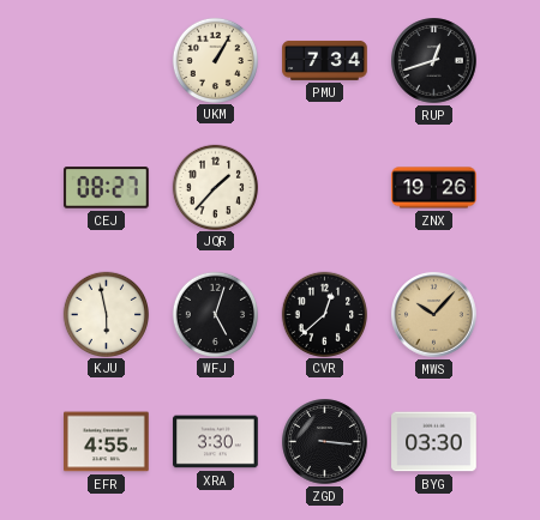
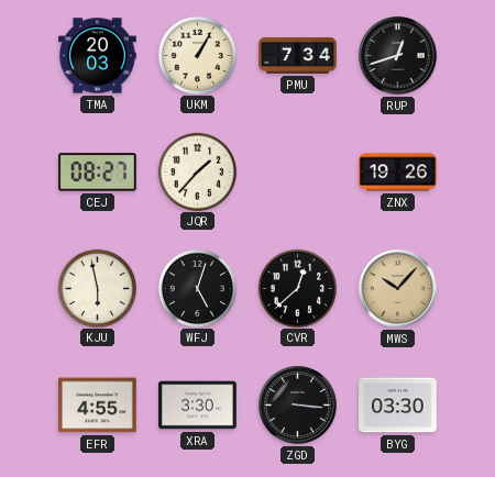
TMA: none -> 20:03
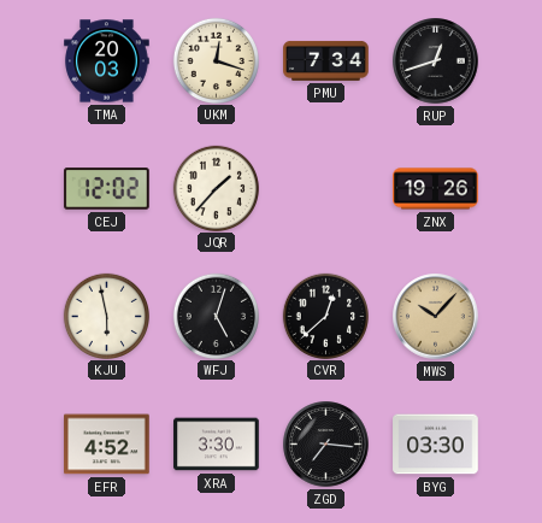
UKM: 1:05 -> 12:18
CEJ: 08:27 -> 12:02
EFR: 4:55 -> 4:52
ZGD: 3:16 -> 7:16
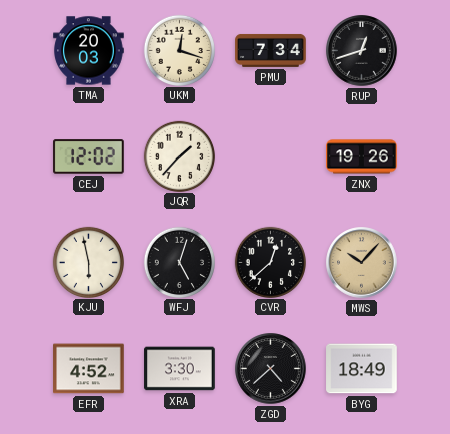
ZGD: 7:16 -> 4:38
BYG: 03:30 -> 18:49
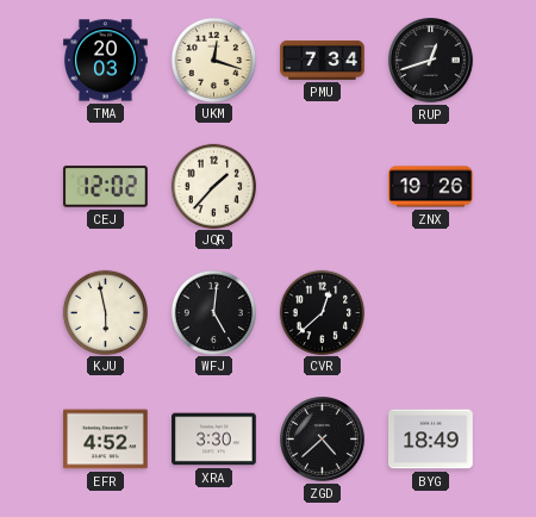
WFJ: 5:03 -> 5:01
MWS: 10:07 -> none
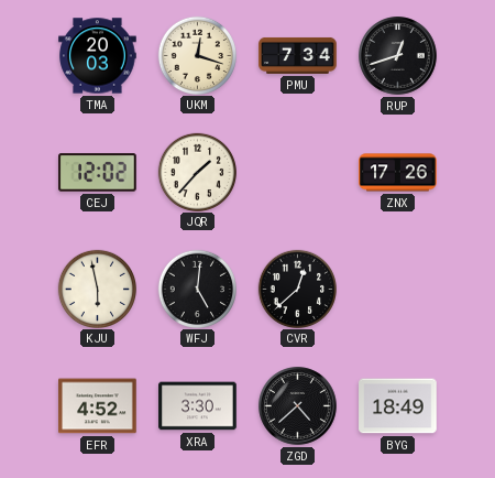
ZNX: 19:26 -> 17:26
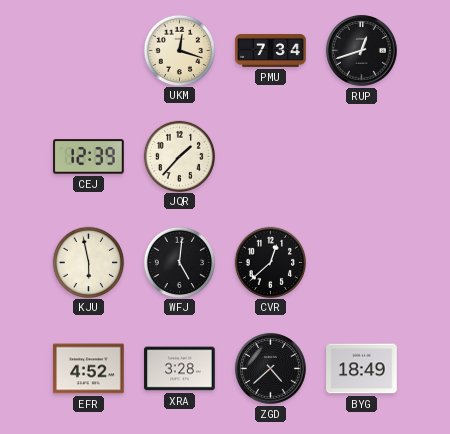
TMA: 20:03 -> none
CEJ: 12:02 -> 12:39
ZNX: 17:26 -> none
XRA: 3:30 -> 3:28
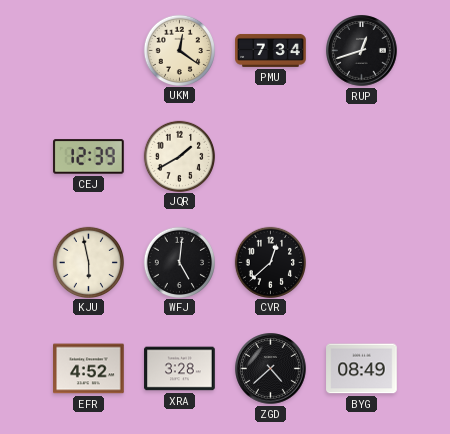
UKM: 12:18 -> 12:21
JQR: 1:37 -> 1:40
BYG: 18:49 -> 08:49
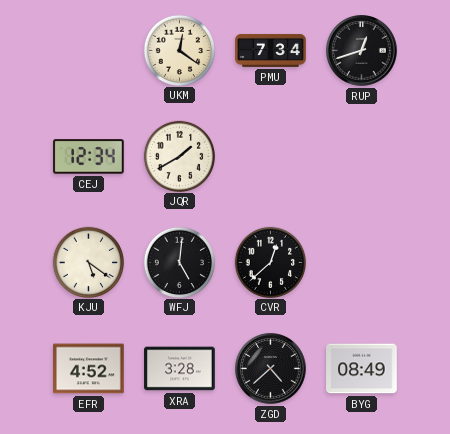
CEJ: 12:39 -> 12:34
KJU: 5:58 -> 5:21
